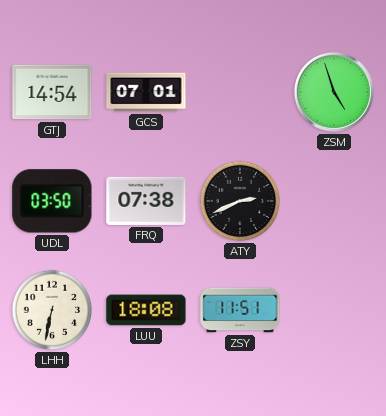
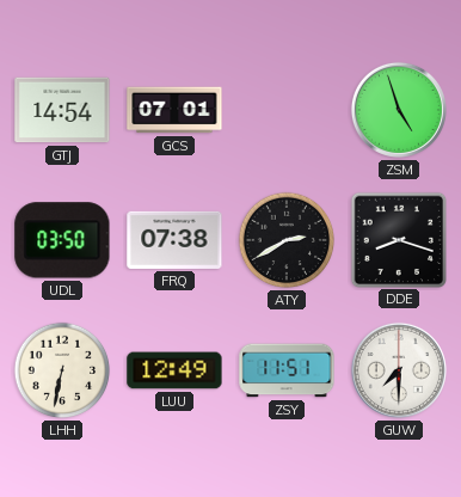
ATY: 2:41 -> 2:40
DDE: none -> 8:18
LUU: 18:08 -> 12:49
GUW: none -> 7:30
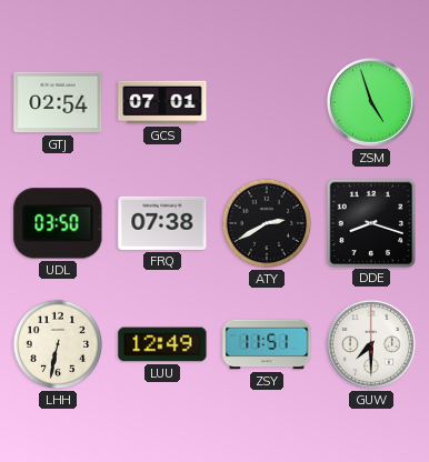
GTJ: 14:54 -> 02:54
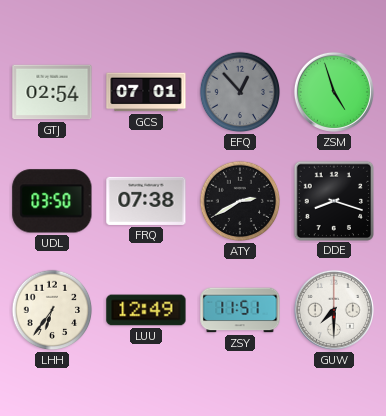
EFQ: none -> 12:53
LHH: 6:32 -> 6:36
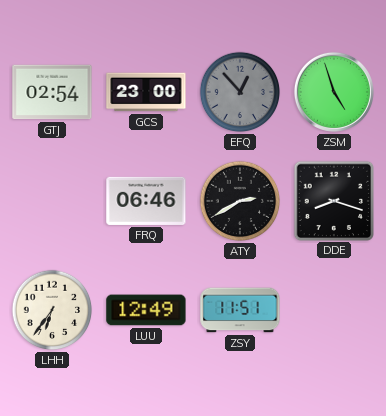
GCS: 07:01 -> 23:00
UDL: 03:50 -> none
FRQ: 07:38 -> 06:46
GUW: 7:30 -> none
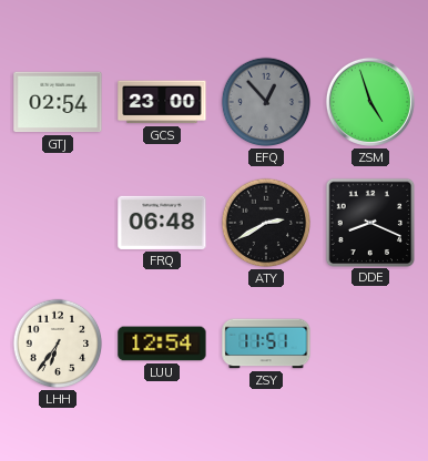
FRQ: 06:46 -> 06:48
DDE: 8:18 -> 8:19
LUU: 12:49 -> 12:54
